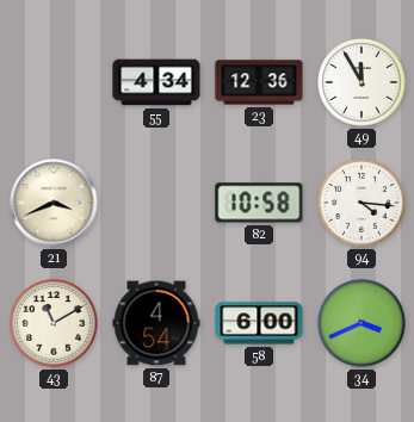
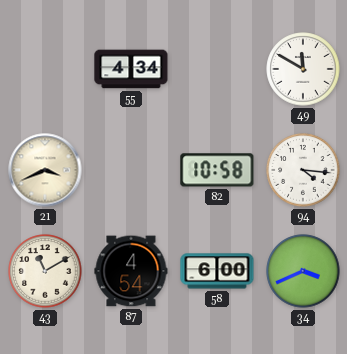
23: 12:36 -> none
49: 11:55 -> 11:50
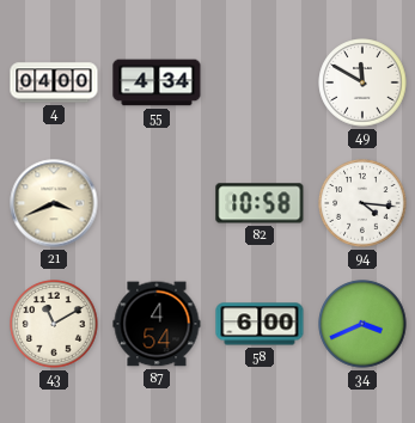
4: none -> 04:00
